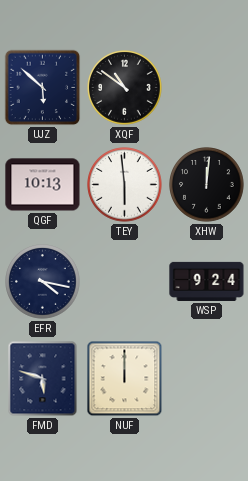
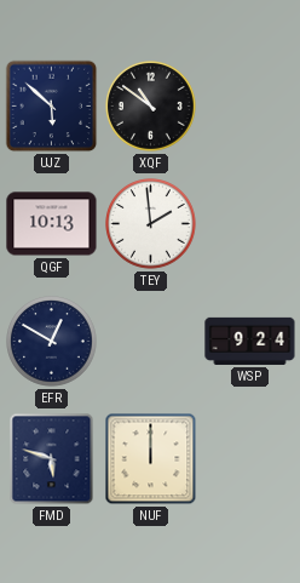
TEY: 5:59 -> 1:59
XHW: 12:01 -> none
EFR: 4:17 -> 12:50
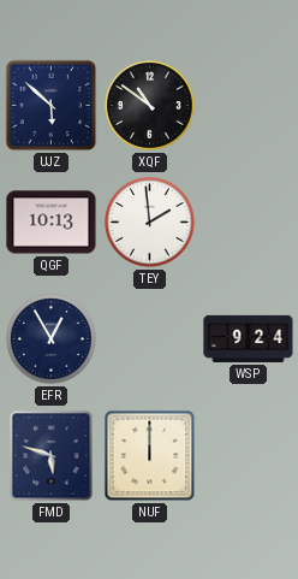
EFR: 12:50 -> 12:55
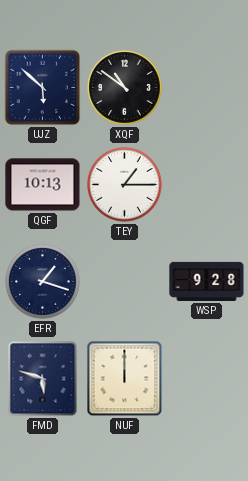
TEY: 1:59 -> 1:15
EFR: 12:55 -> 1:18
WSP: 9:24 -> 9:28
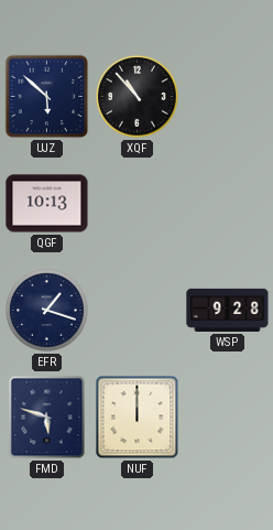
XQF: 10:51 -> 10:53
TEY: 1:15 -> none
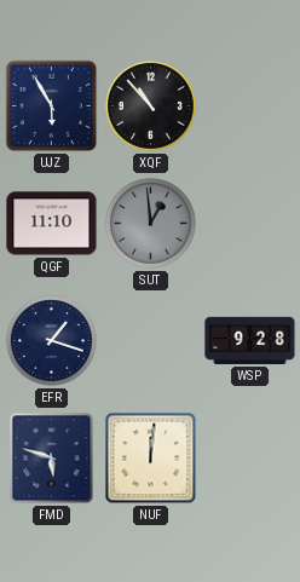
UJZ: 5:52 -> 5:55
QGF: 10:13 -> 11:10
SUT: none -> 12:59
NUF: 12:00 -> 12:01
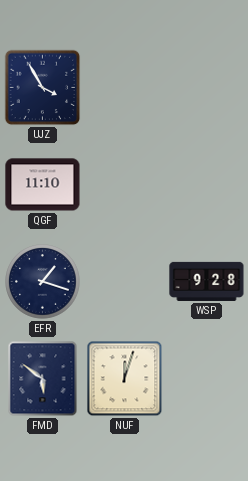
UJZ: 5:55 -> 3:55
XQF: 10:53 -> none
SUT: 12:59 -> none
FMD: 5:48 -> 5:51
NUF: 12:01 -> 12:03
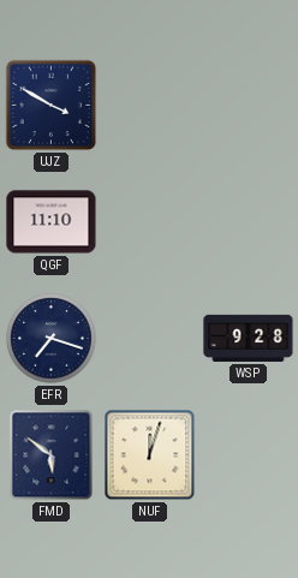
UJZ: 3:55 -> 3:50
EFR: 1:18 -> 7:18
